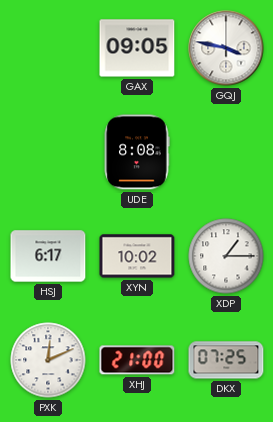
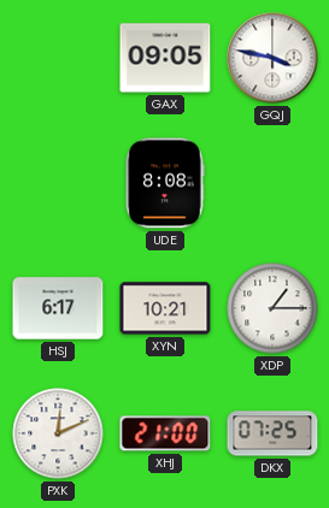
XYN: 10:02 -> 10:21
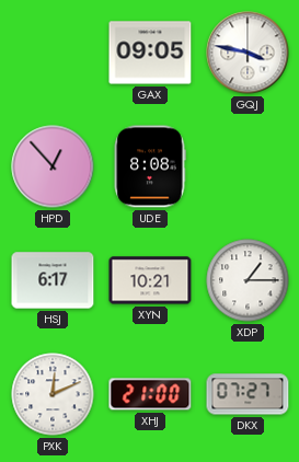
HPD: none -> 12:53
DKX: 07:25 -> 07:27
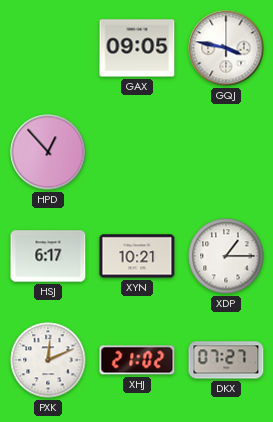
UDE: 8:08 -> none
XHJ: 21:00 -> 21:02
